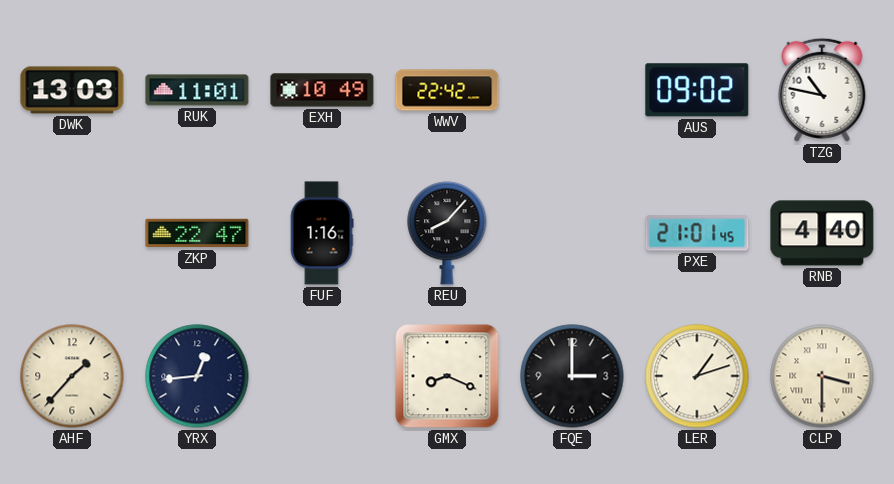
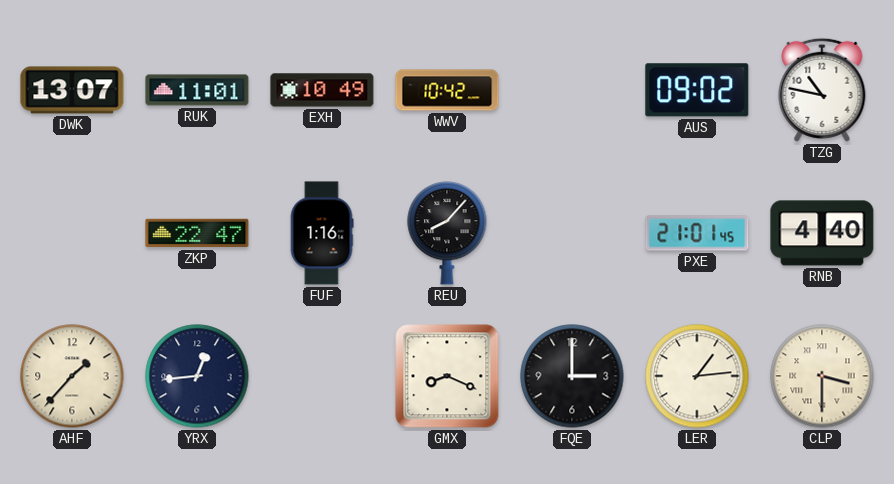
DWK: 13:03 -> 13:07
WWV: 22:42 -> 10:42
LER: 1:12 -> 1:14
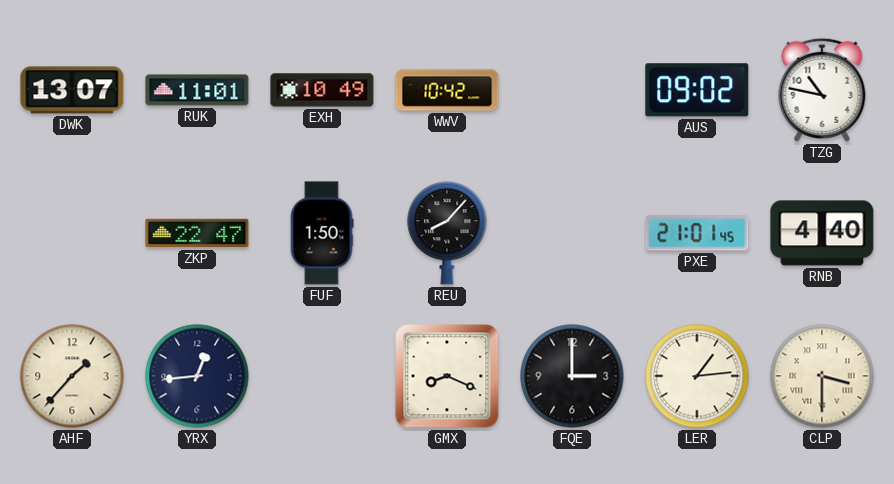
FUF: 1:16 -> 1:50
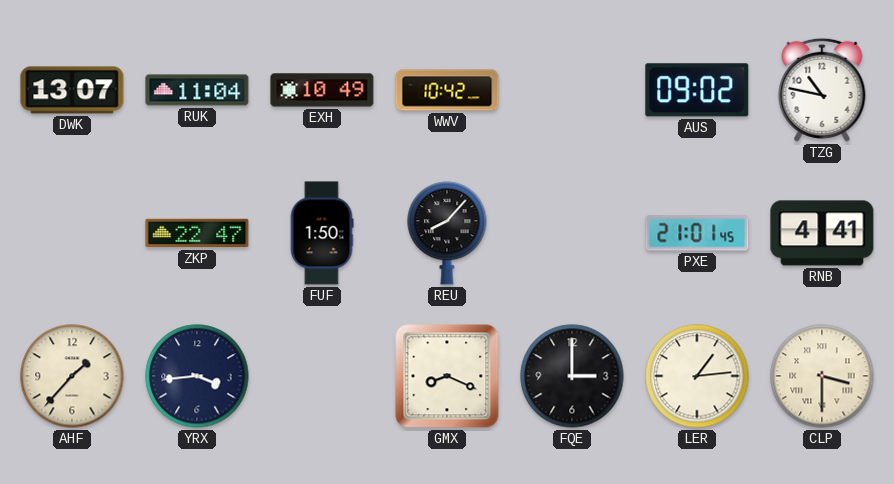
RUK: 11:01 -> 11:04
RNB: 4:40 -> 4:41
YRX: 12:44 -> 3:44
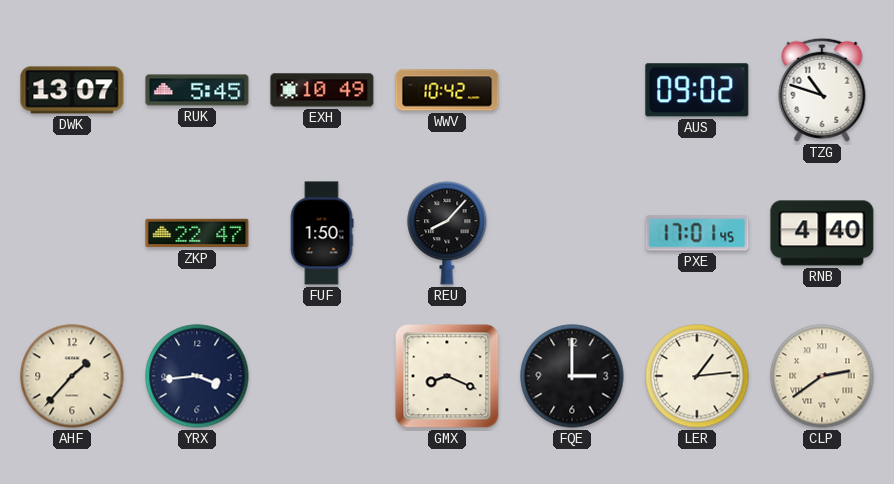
RUK: 11:04 -> 5:45
TZG: 10:47 -> 10:48
PXE: 21:01 -> 17:01
RNB: 4:41 -> 4:40
CLP: 3:30 -> 2:39
